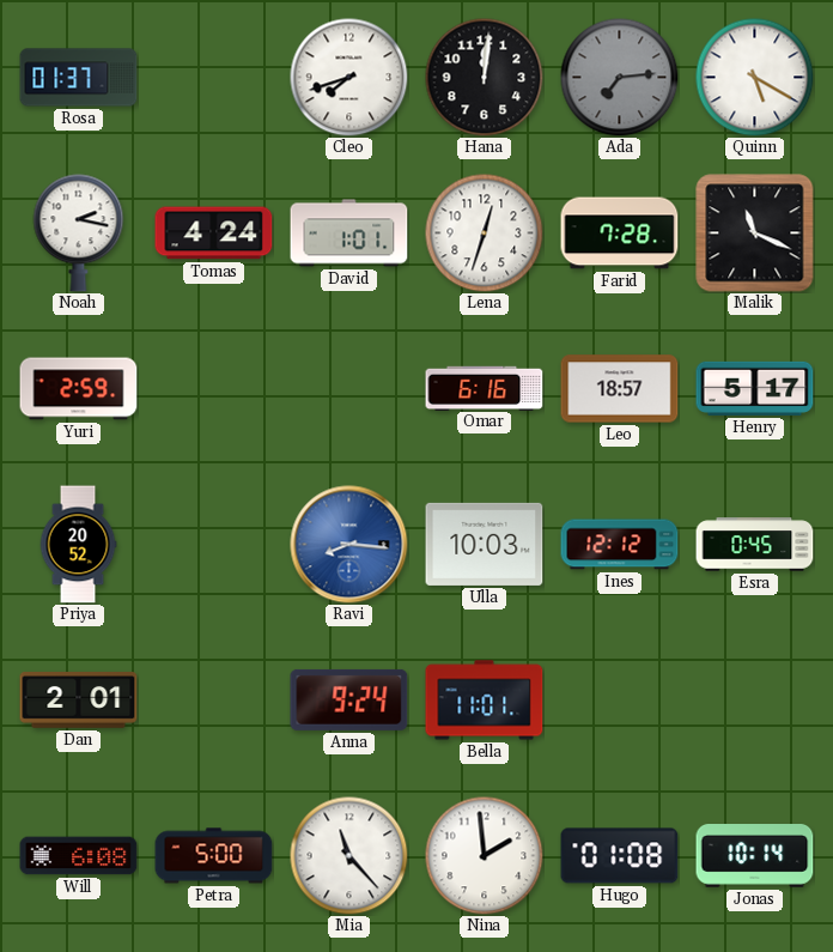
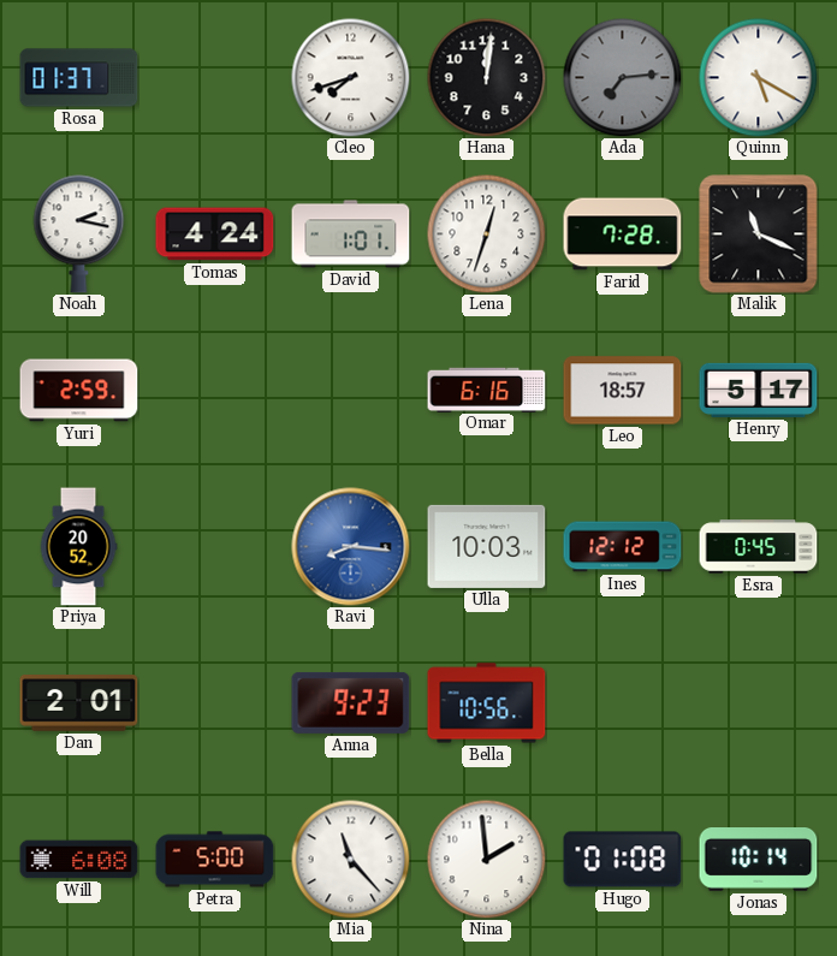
Anna: 9:24 -> 9:23
Bella: 11:01 -> 10:56
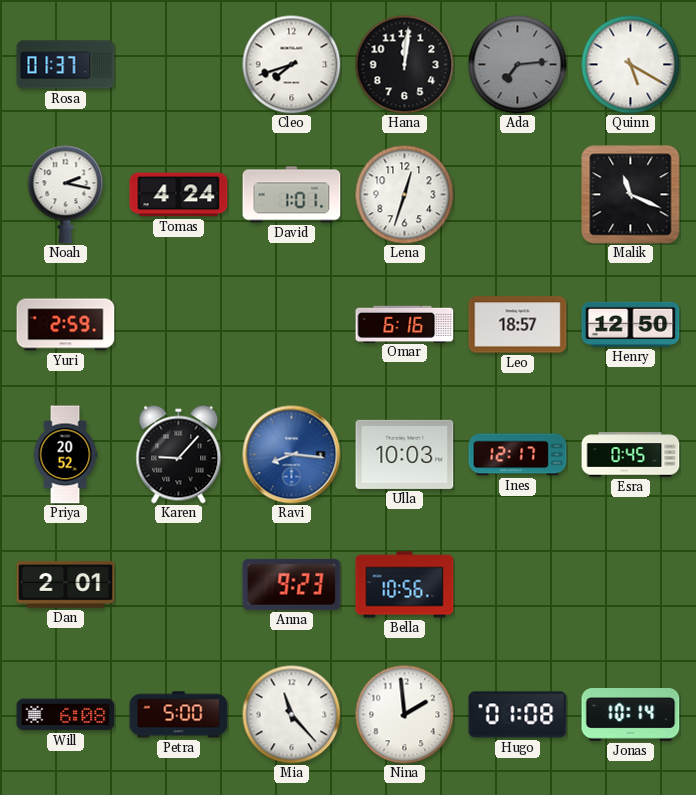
Farid: 7:28 -> none
Henry: 5:17 -> 12:50
Karen: none -> 9:07
Ines: 12:12 -> 12:17
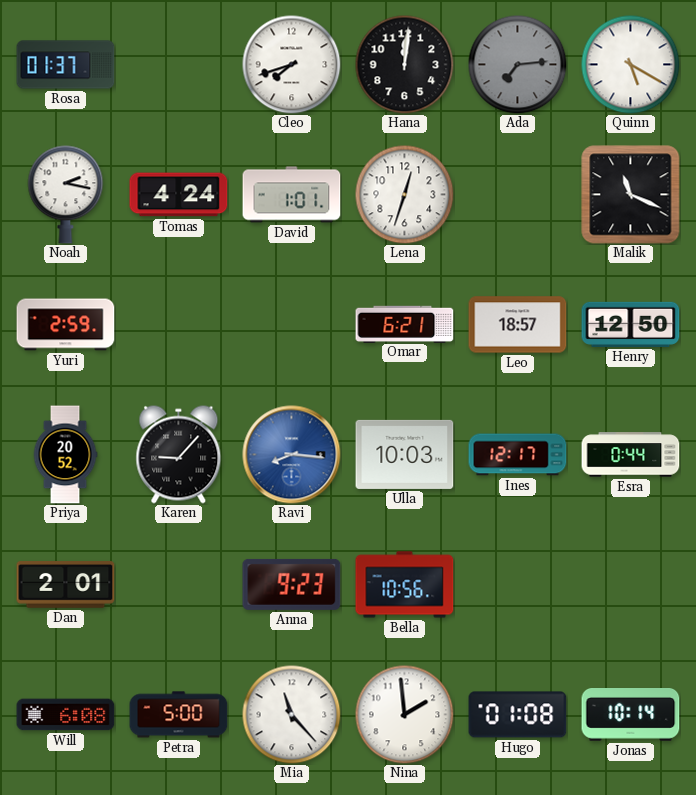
Omar: 6:16 -> 6:21
Esra: 0:45 -> 0:44
